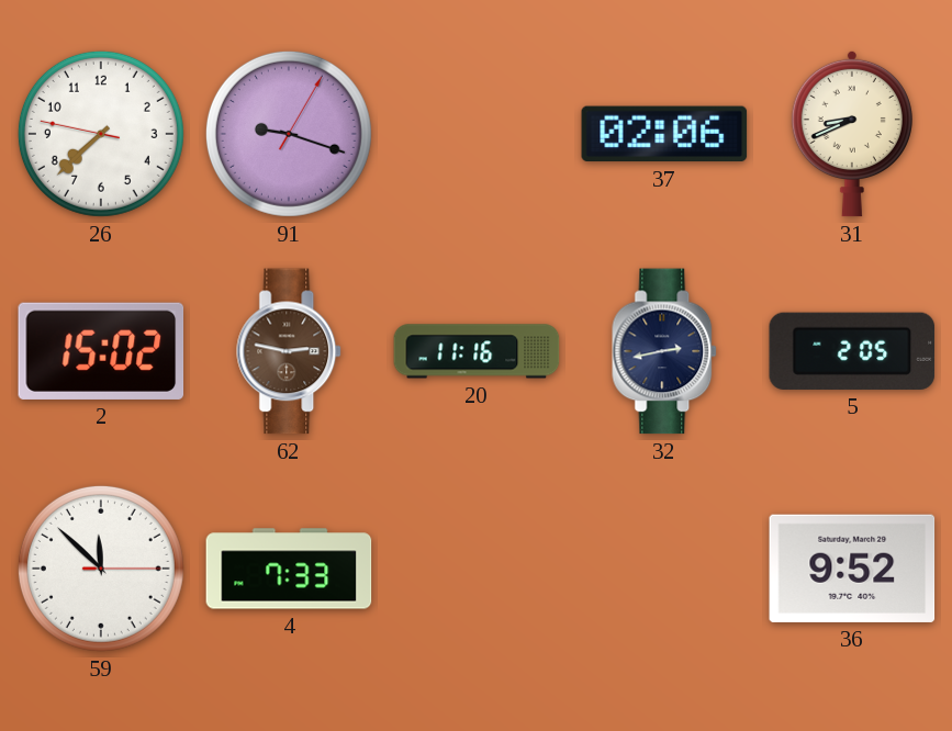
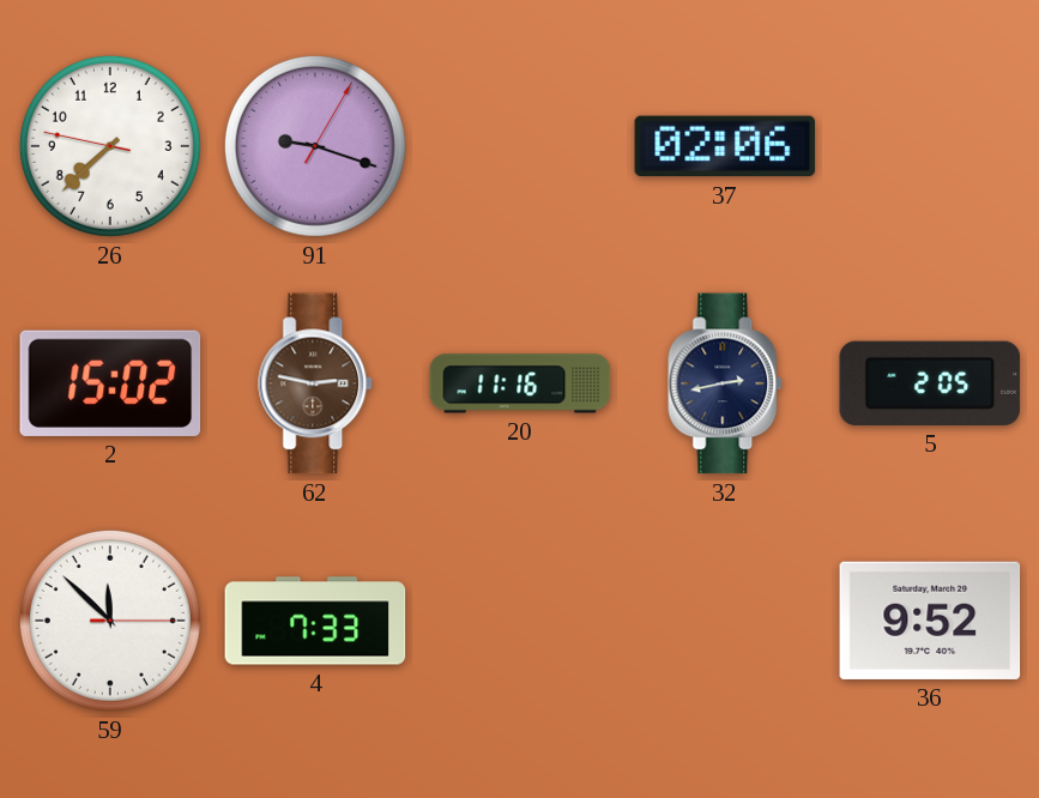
31: 8:41 -> none
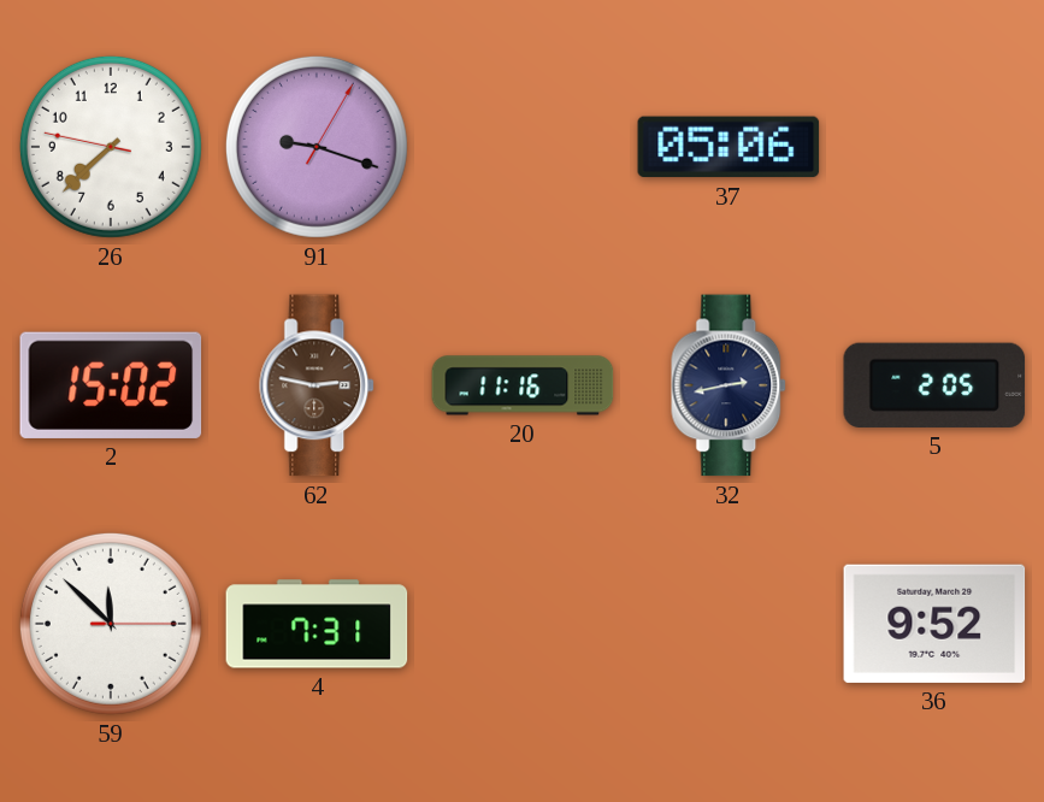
37: 02:06 -> 05:06
4: 7:33 -> 7:31
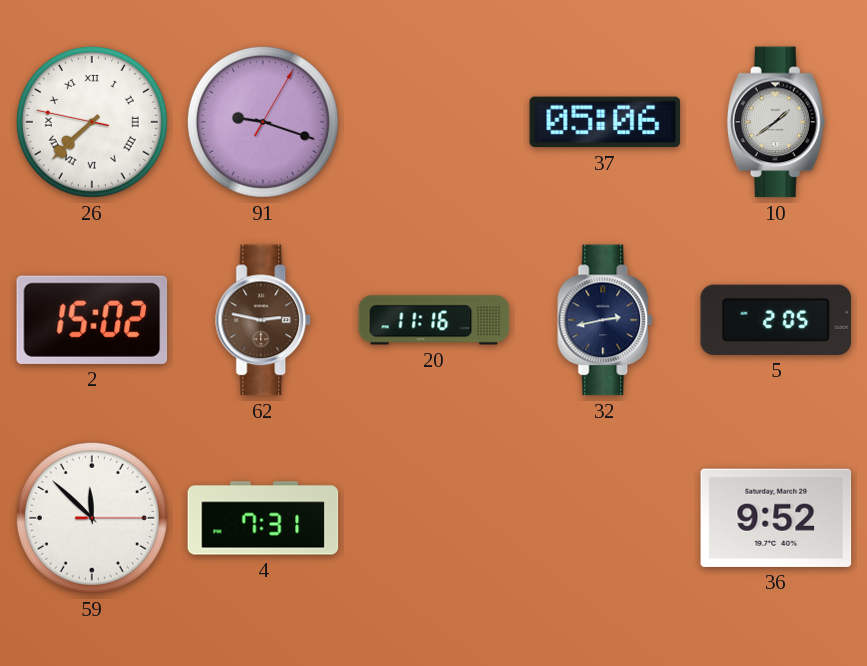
26 numerals: Arabic -> Roman
10: none -> 1:39
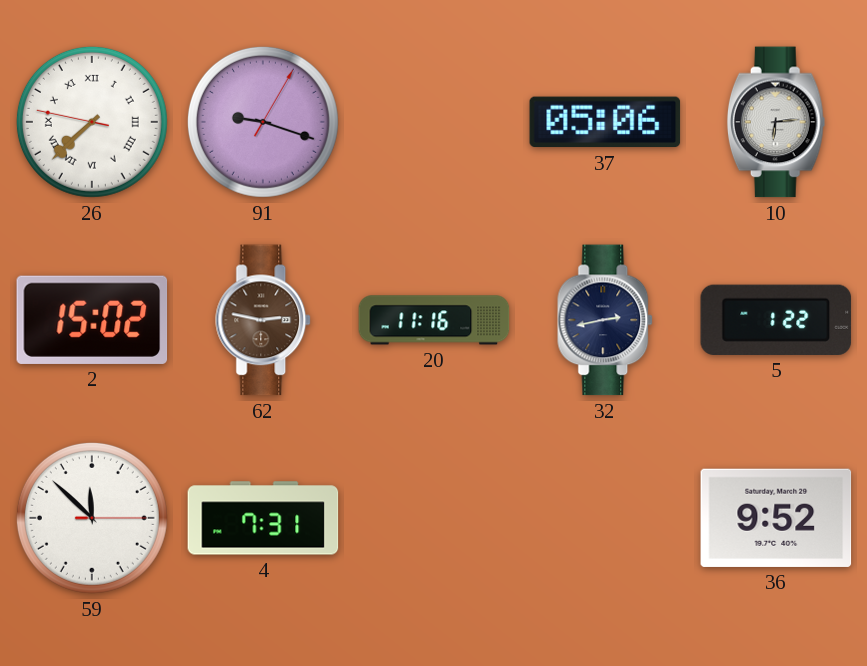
10: 1:39 -> 6:14
5: 2:05 -> 1:22
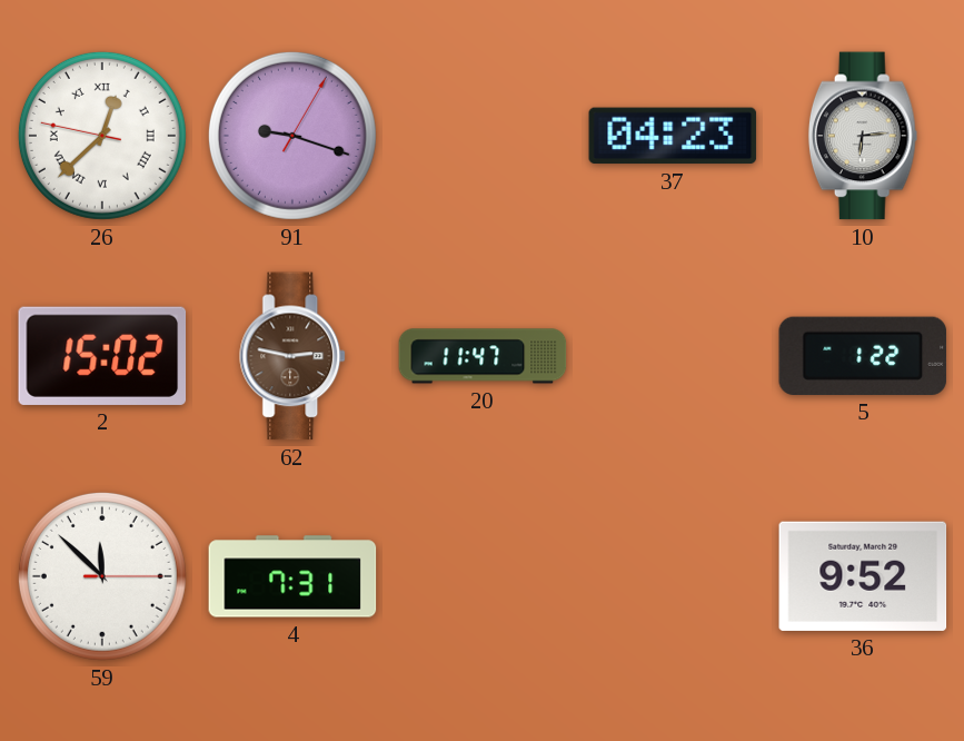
26: 7:37 -> 12:37
37: 05:06 -> 04:23
20: 11:16 -> 11:47
32: 2:43 -> none
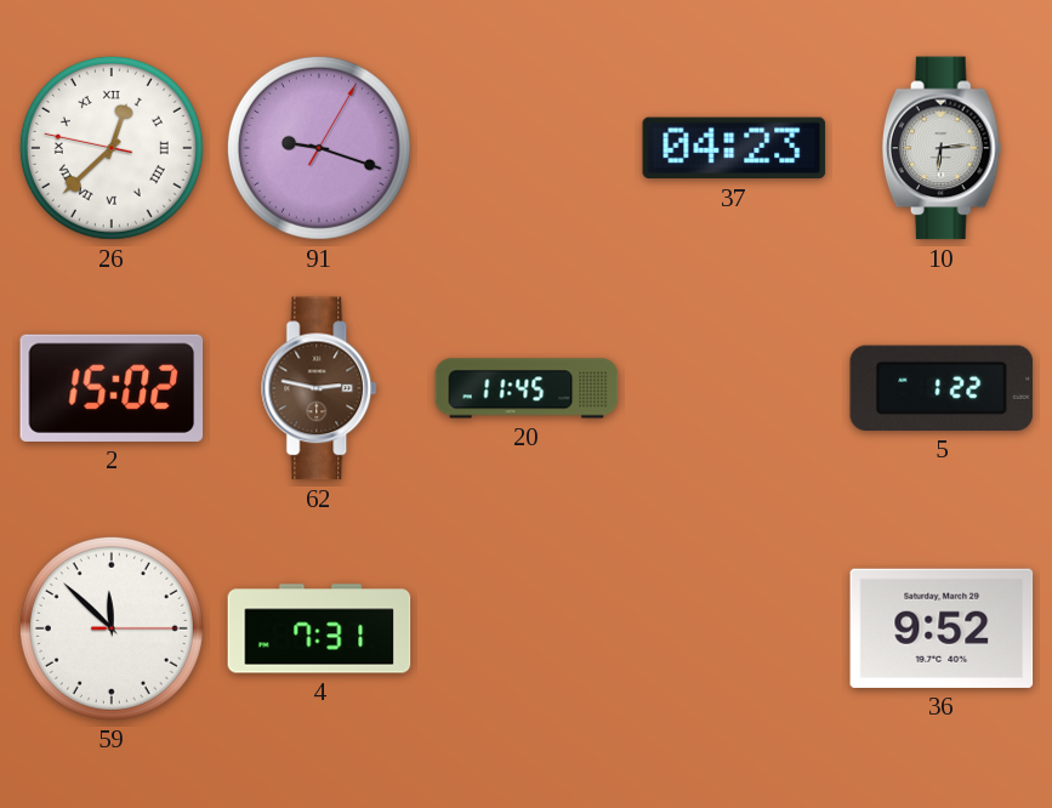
20: 11:47 -> 11:45
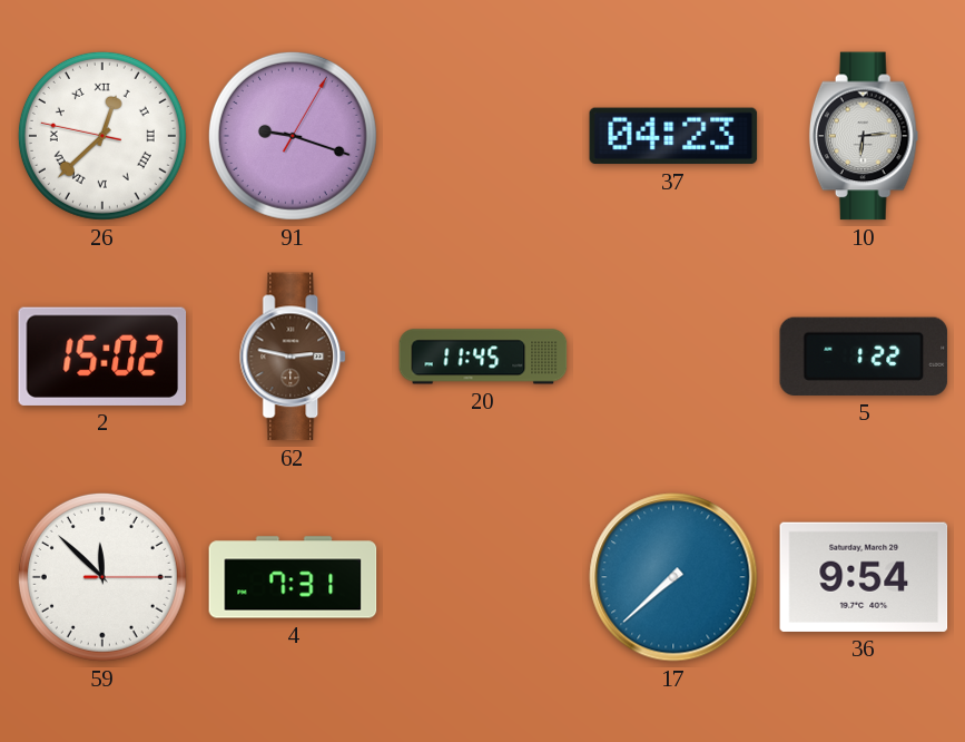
17: none -> 7:38
36: 9:52 -> 9:54
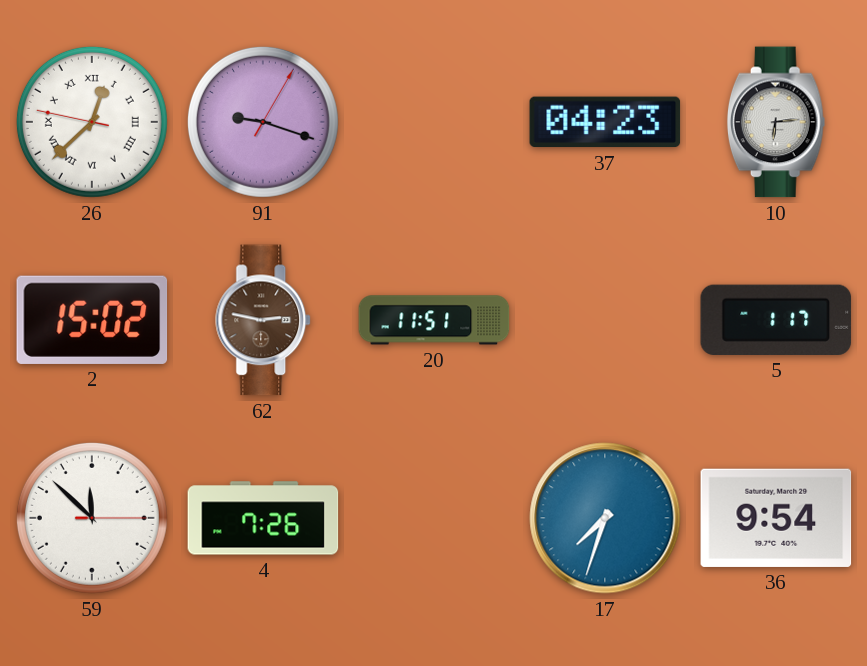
20: 11:45 -> 11:51
5: 1:22 -> 1:17
4: 7:31 -> 7:26
17: 7:38 -> 7:33
